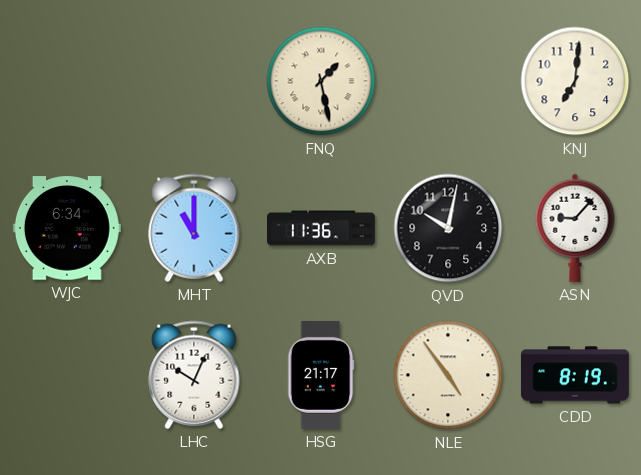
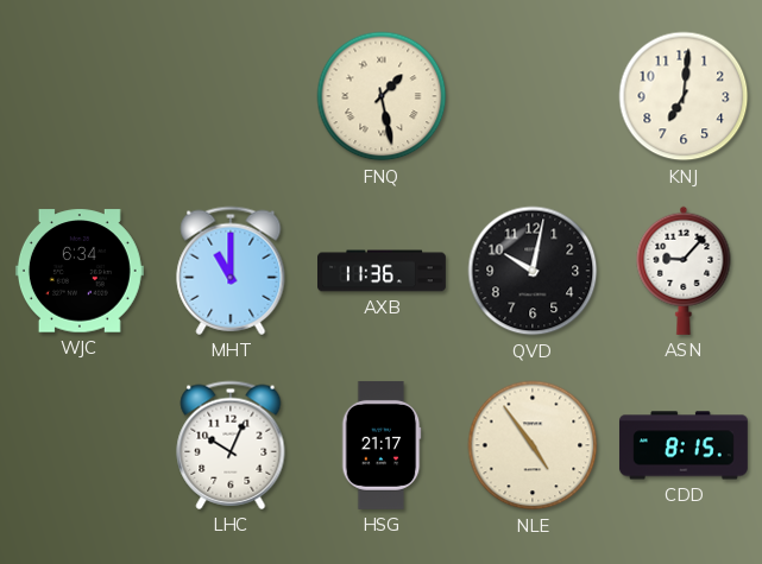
CDD: 8:19 -> 8:15
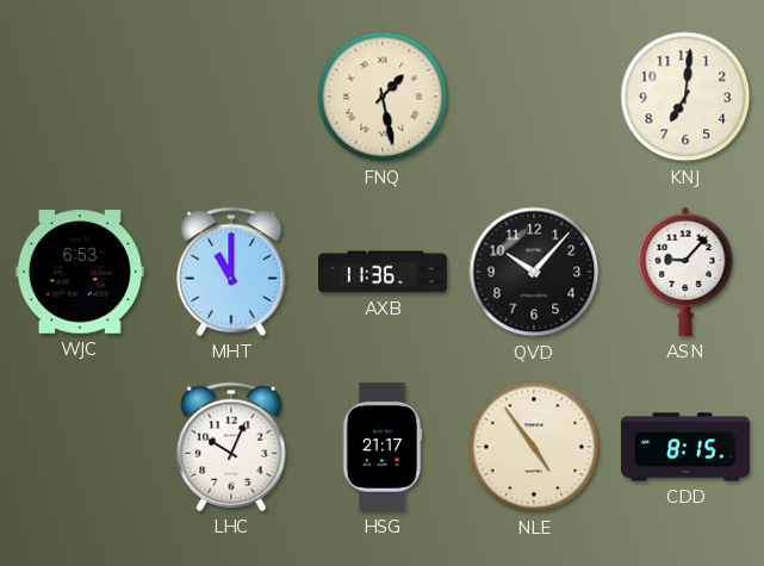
WJC: 6:34 -> 6:53
QVD: 10:02 -> 10:07
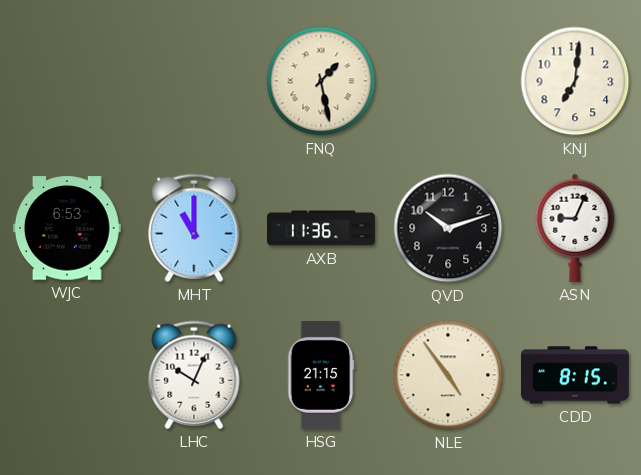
QVD: 10:07 -> 10:12
ASN: 9:07 -> 9:04
HSG: 21:17 -> 21:15
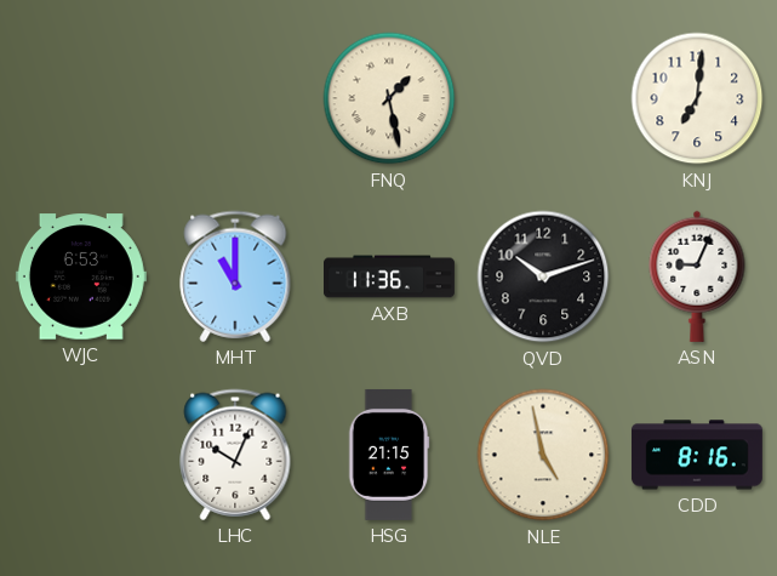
NLE: 4:54 -> 4:58
CDD: 8:15 -> 8:16
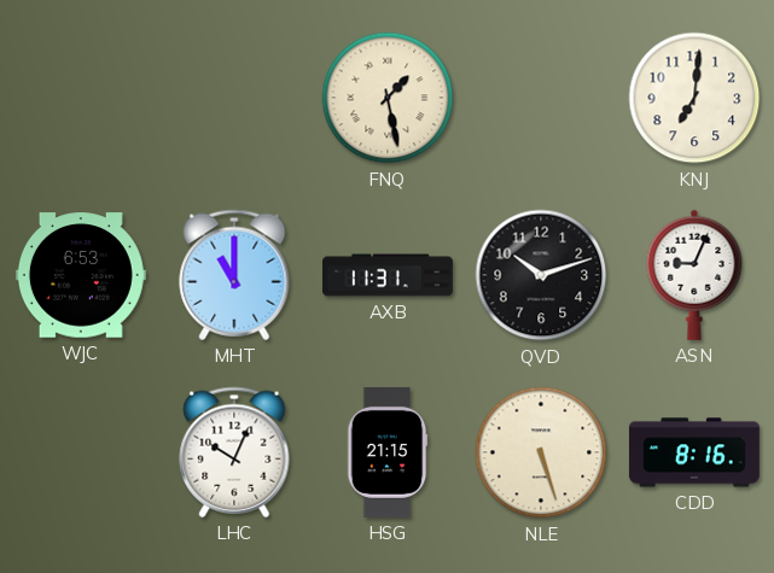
AXB: 11:36 -> 11:31
NLE: 4:58 -> 5:27
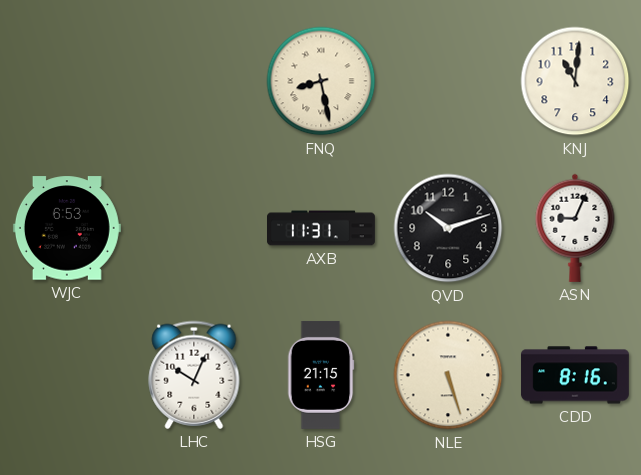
FNQ: 1:28 -> 8:28
KNJ: 7:01 -> 11:01
MHT: 11:00 -> none
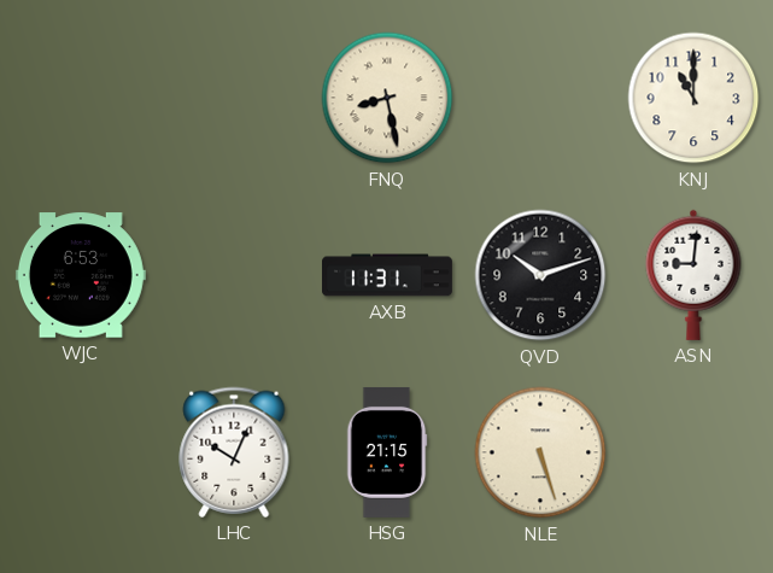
KNJ: 11:01 -> 11:00
ASN: 9:04 -> 9:01
CDD: 8:16 -> none
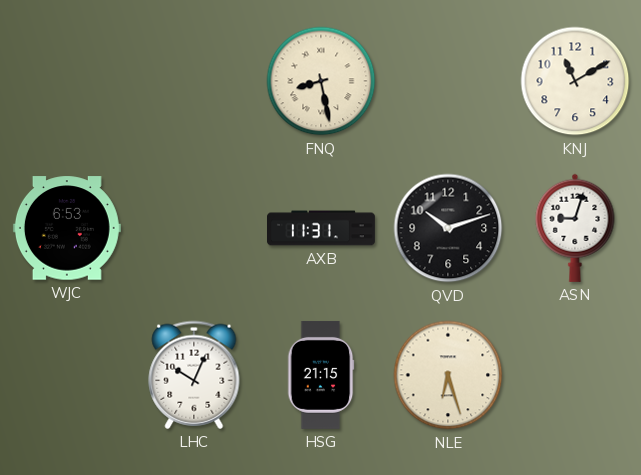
KNJ: 11:00 -> 11:10
ASN: 9:01 -> 9:03
NLE: 5:27 -> 6:27
